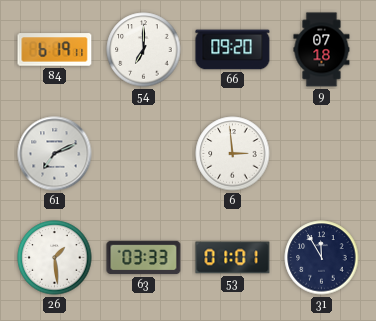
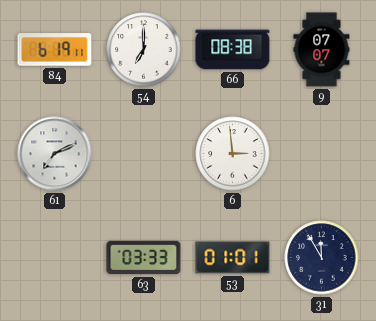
66: 09:20 -> 08:38
9: 07:18 -> 07:07
26: 1:29 -> none
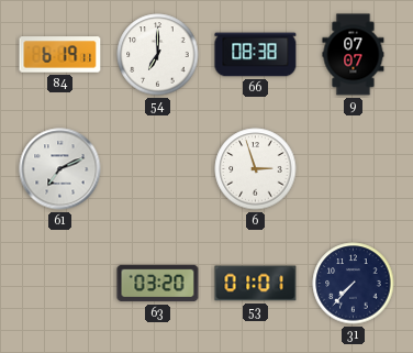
6: 2:59 -> 2:57
63: 03:33 -> 03:20
31: 11:55 -> 7:37
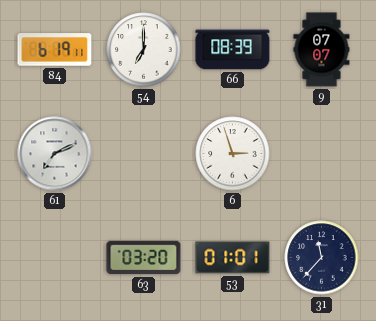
66: 08:38 -> 08:39
31: 7:37 -> 11:37
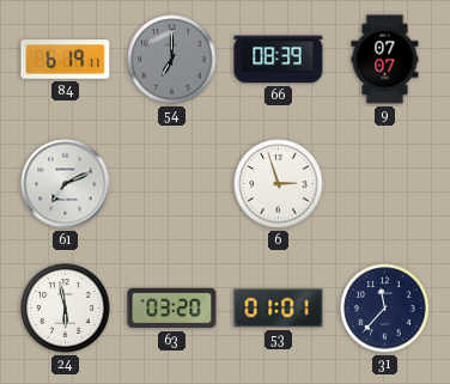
54 dial: white -> grey
24: none -> 5:58
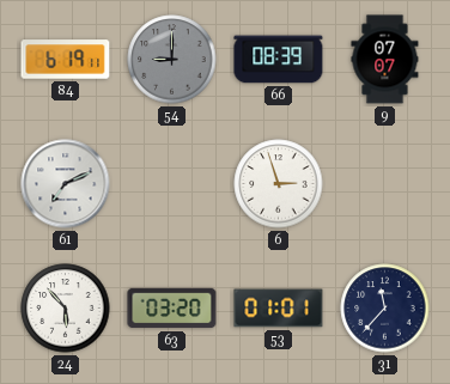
54: 7:00 -> 9:00
24: 5:58 -> 5:53
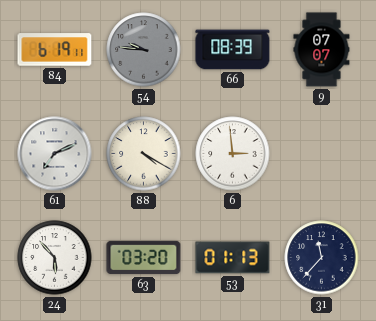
54: 9:00 -> 9:46
88: none -> 4:20
6: 2:57 -> 2:59
53: 01:01 -> 01:13
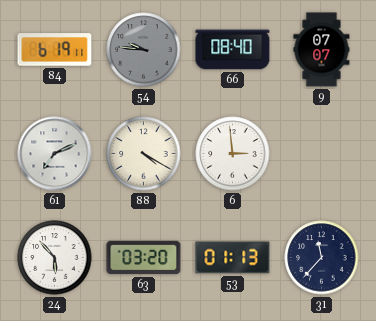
66: 08:39 -> 08:40
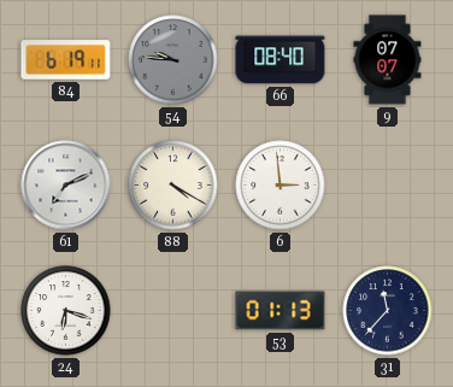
24: 5:53 -> 6:18
63: 03:20 -> none
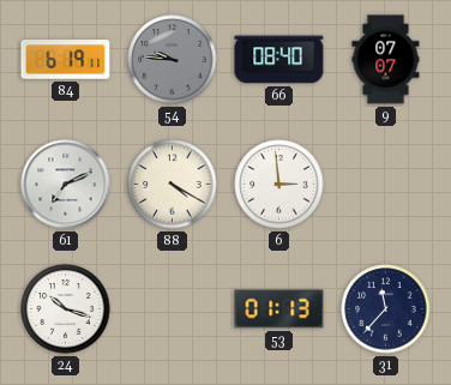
24: 6:18 -> 10:18
